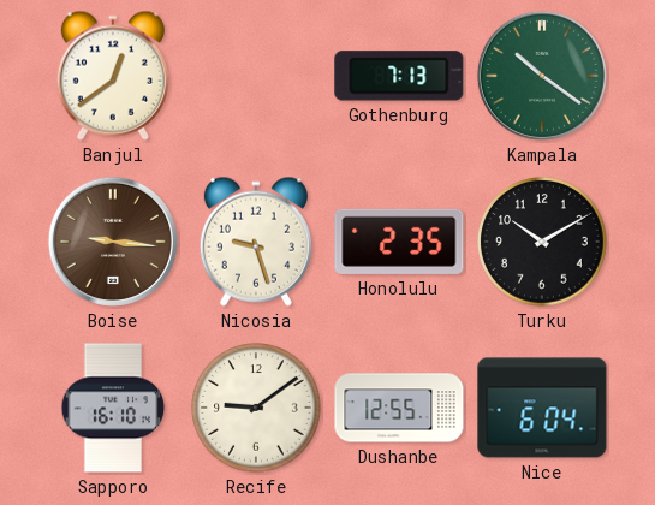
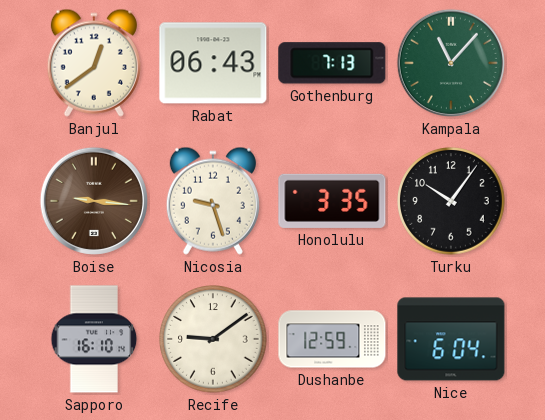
Rabat: none -> 06:43
Kampala: 10:21 -> 11:07
Honolulu: 2:35 -> 3:35
Turku: 10:10 -> 10:06
Dushanbe: 12:55 -> 12:59
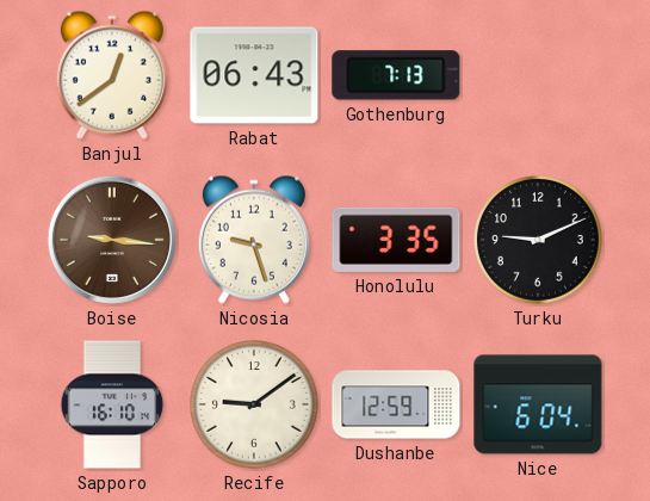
Kampala: 11:07 -> none
Turku: 10:06 -> 9:11
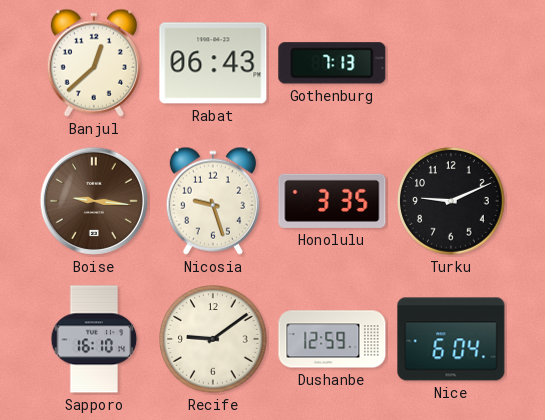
Banjul: 12:39 -> 12:38
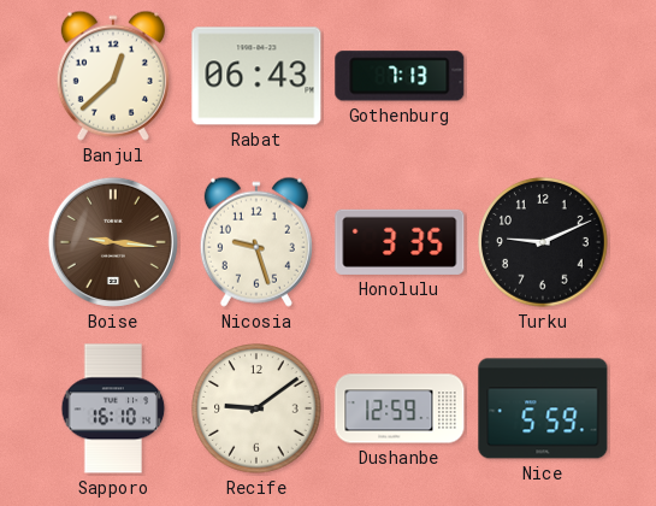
Nice: 6:04 -> 5:59
